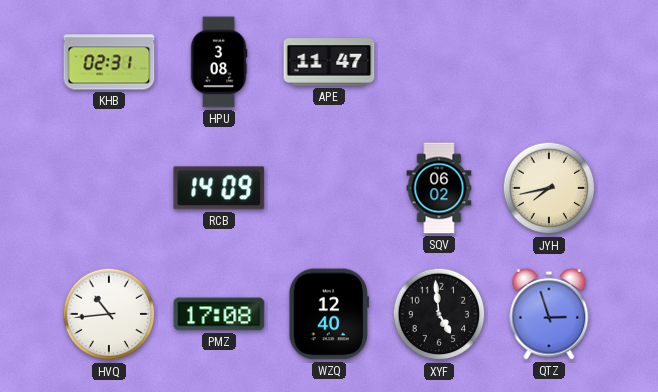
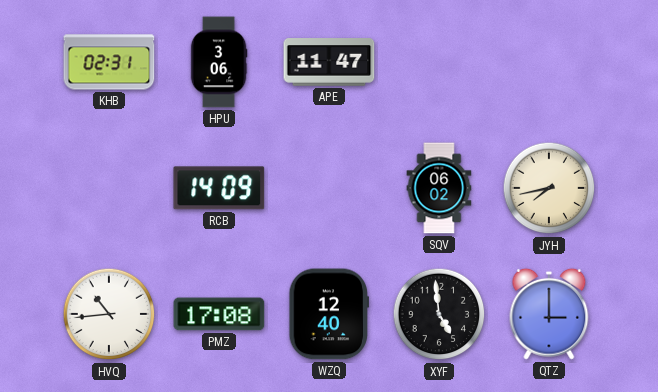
HPU: 3:08 -> 3:06
QTZ: 2:57 -> 3:00
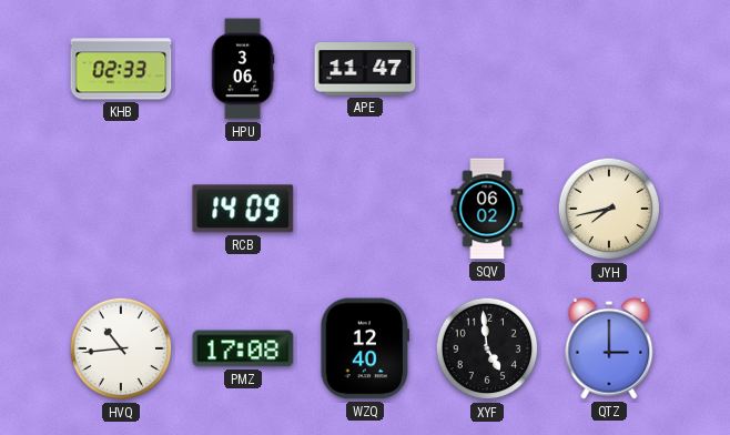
KHB: 02:31 -> 02:33
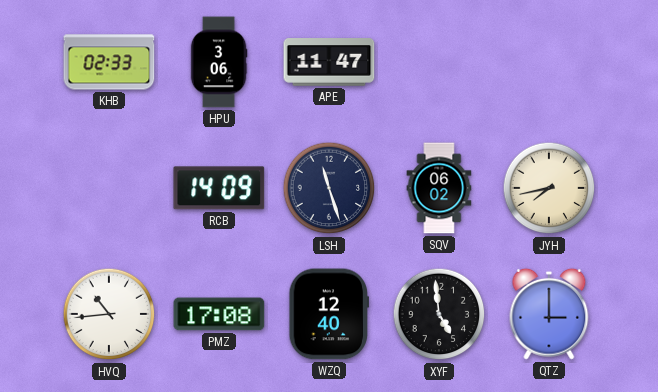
LSH: none -> 11:27
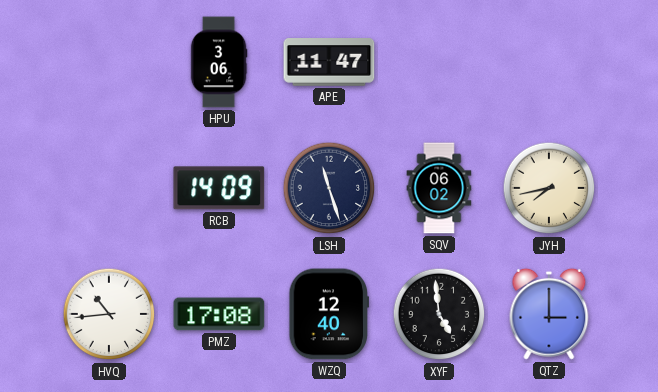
KHB: 02:33 -> none
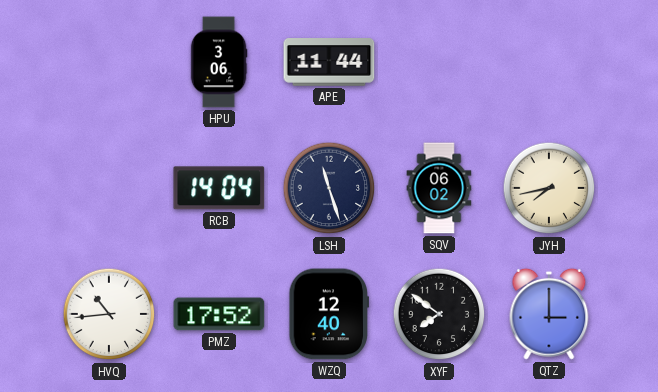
APE: 11:47 -> 11:44
RCB: 14:09 -> 14:04
PMZ: 17:08 -> 17:52
XYF: 4:59 -> 7:51
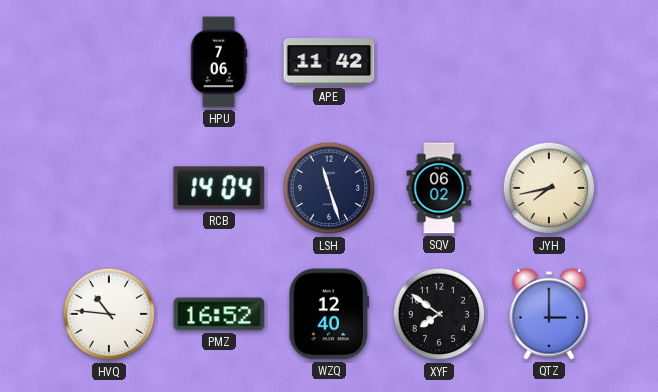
HPU: 3:06 -> 7:06
APE: 11:44 -> 11:42
HVQ: 10:44 -> 10:46
PMZ: 17:52 -> 16:52
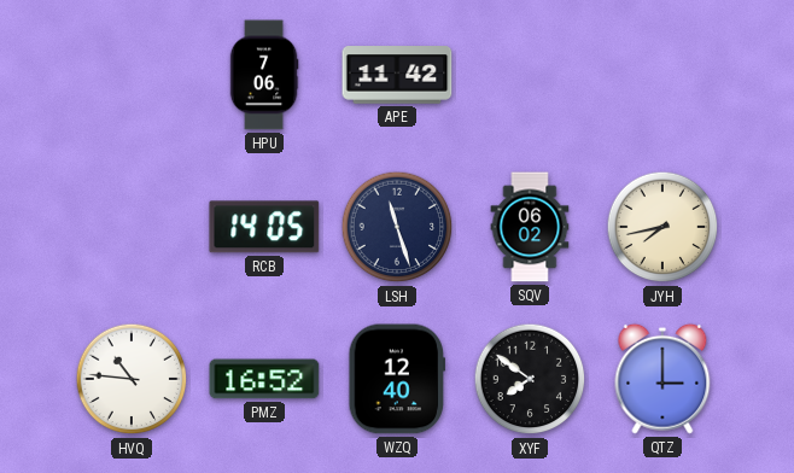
RCB: 14:04 -> 14:05
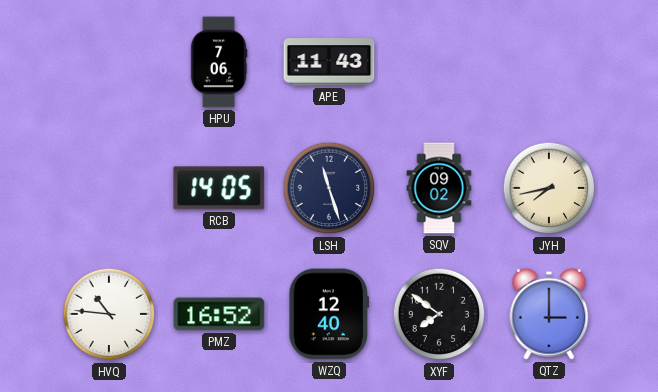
APE: 11:42 -> 11:43
SQV: 06:02 -> 09:02
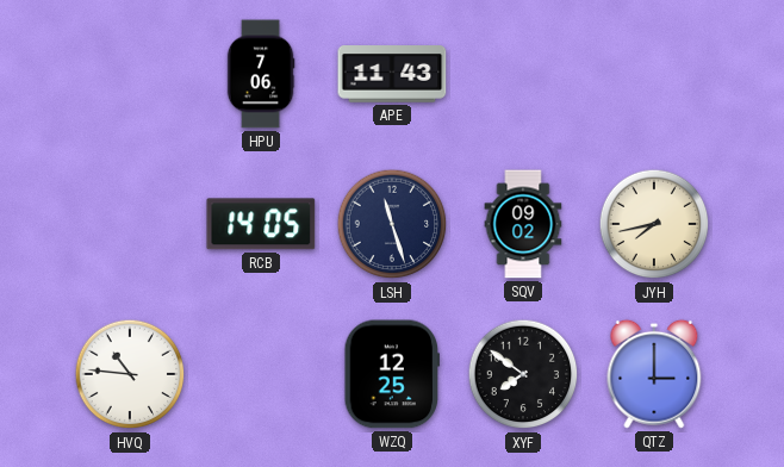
PMZ: 16:52 -> none
WZQ: 12:40 -> 12:25
